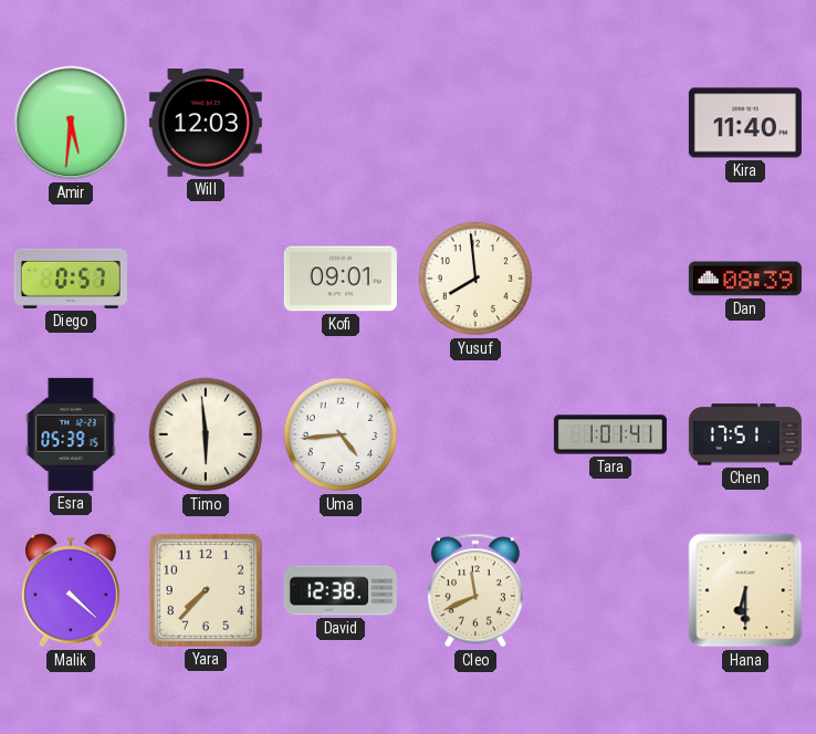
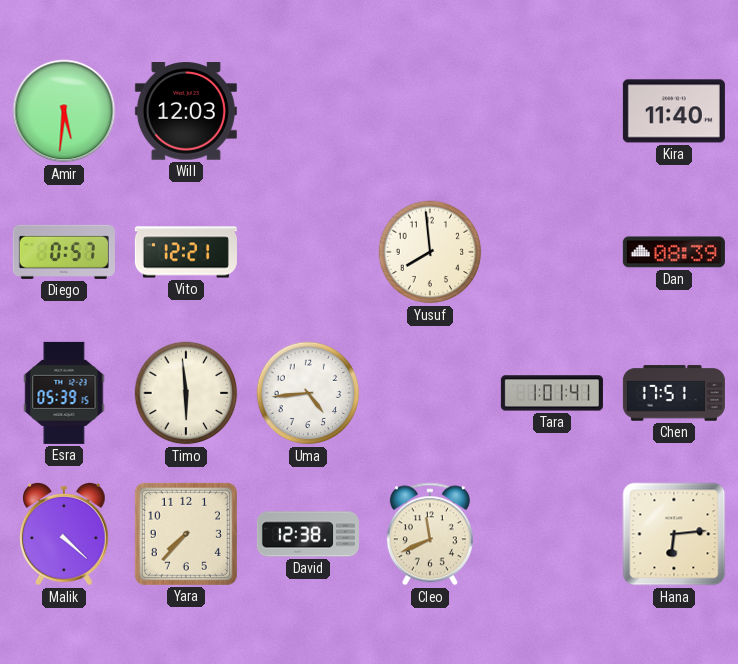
Vito: none -> 12:21
Kofi: 09:01 -> none
Hana: 6:30 -> 6:14
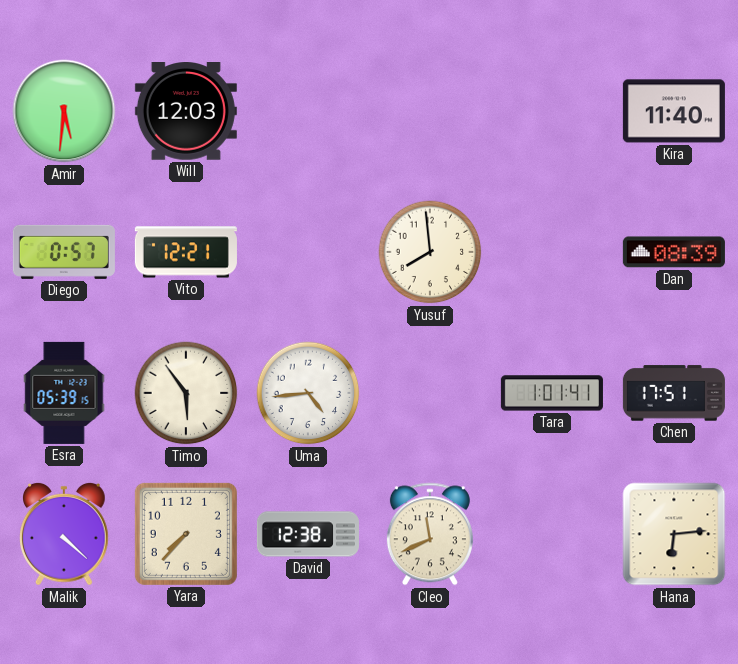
Timo: 5:59 -> 5:54
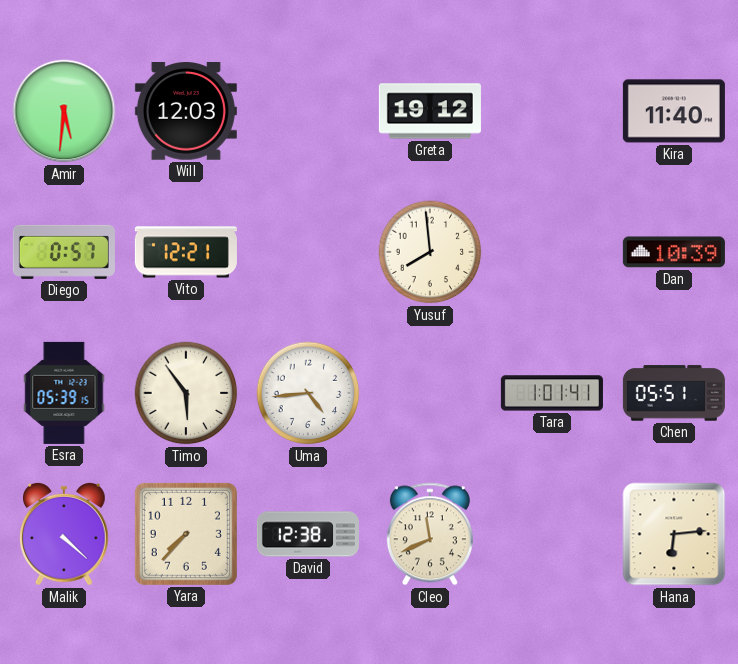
Greta: none -> 19:12
Dan: 08:39 -> 10:39
Chen: 17:51 -> 05:51
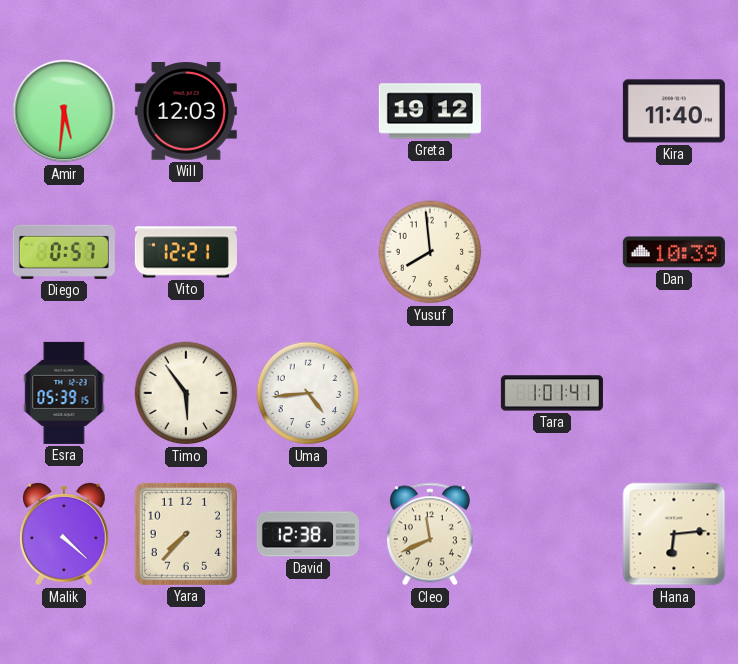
Chen: 05:51 -> none
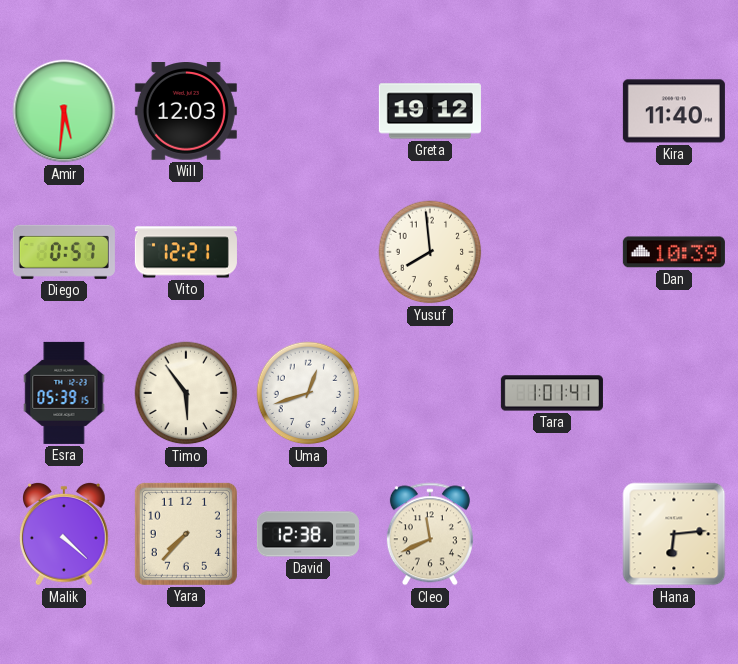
Uma: 4:44 -> 12:42
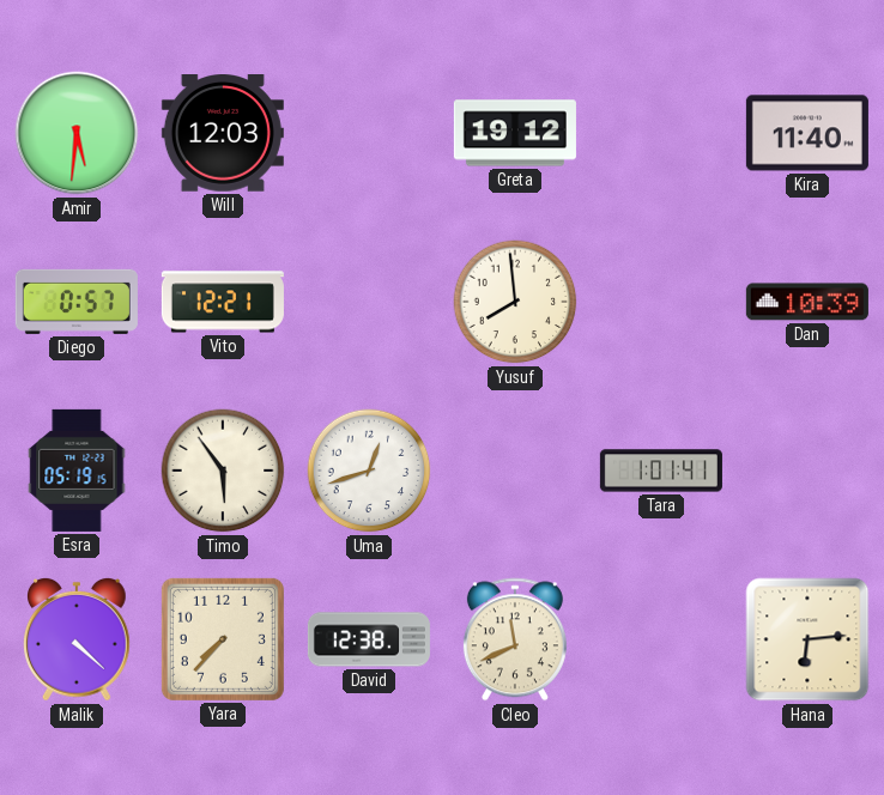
Esra: 05:39 -> 05:19
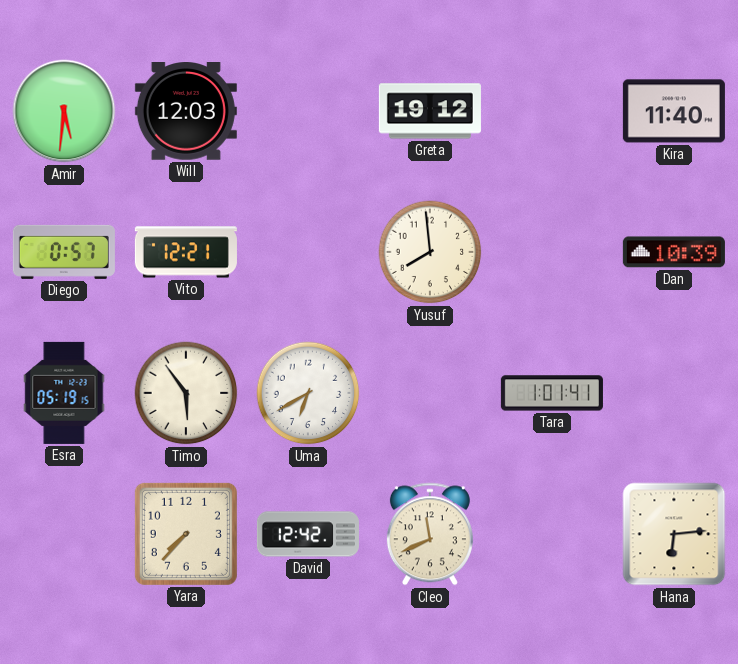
Uma: 12:42 -> 6:40
Malik: 4:22 -> none
David: 12:38 -> 12:42
